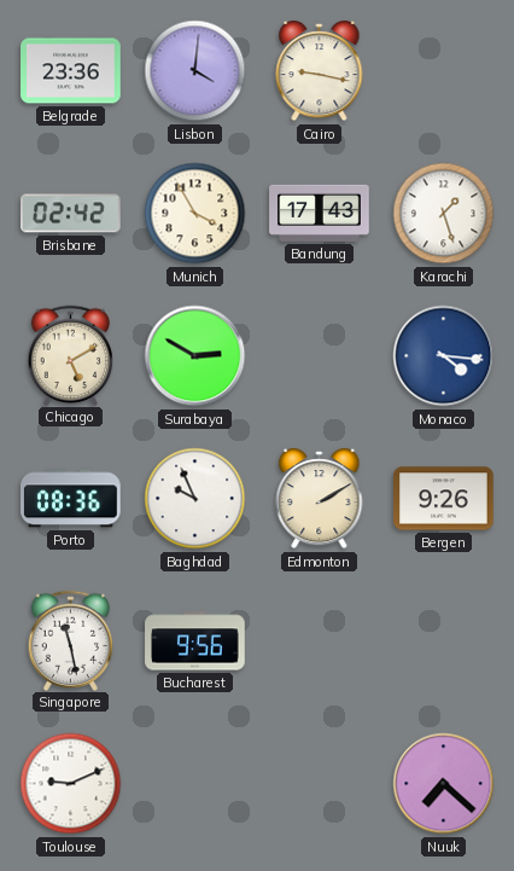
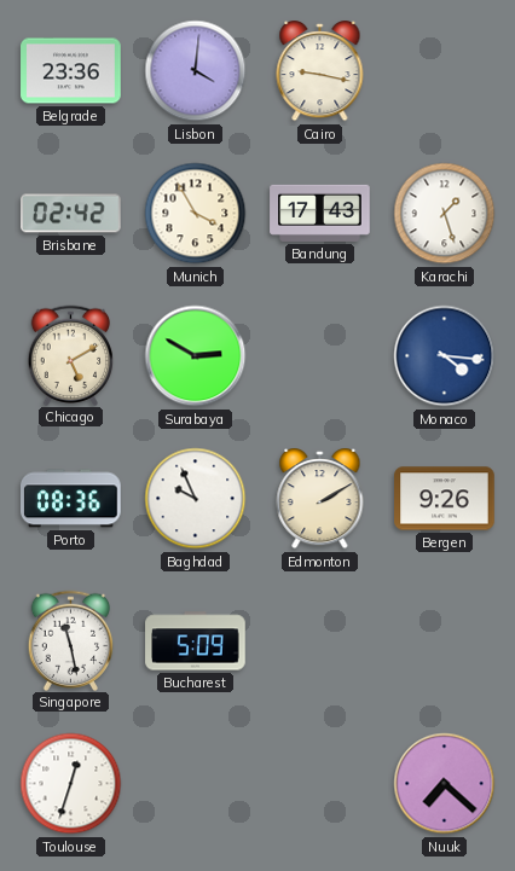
Bucharest: 9:56 -> 5:09
Toulouse: 9:11 -> 12:33
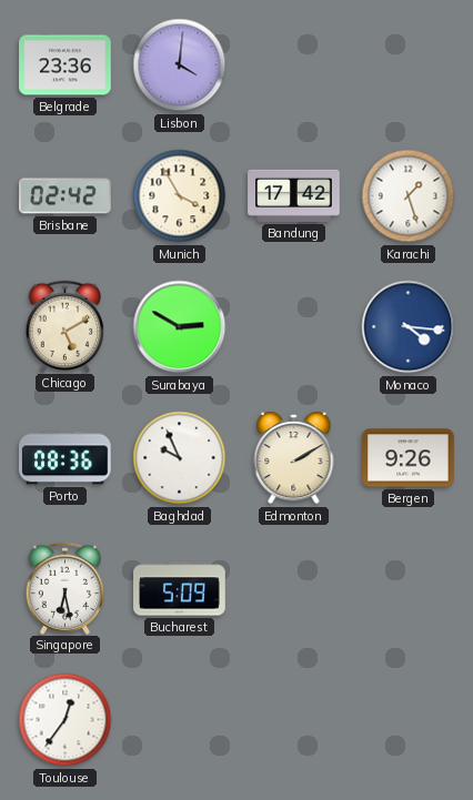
Cairo: 9:17 -> none
Bandung: 17:43 -> 17:42
Singapore: 11:28 -> 6:28
Toulouse: 12:33 -> 12:36
Nuuk: 7:22 -> none
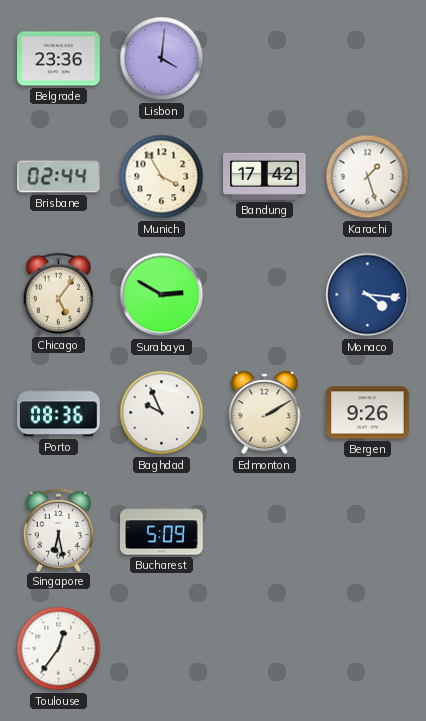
Brisbane: 02:42 -> 02:44
Chicago: 5:10 -> 5:06
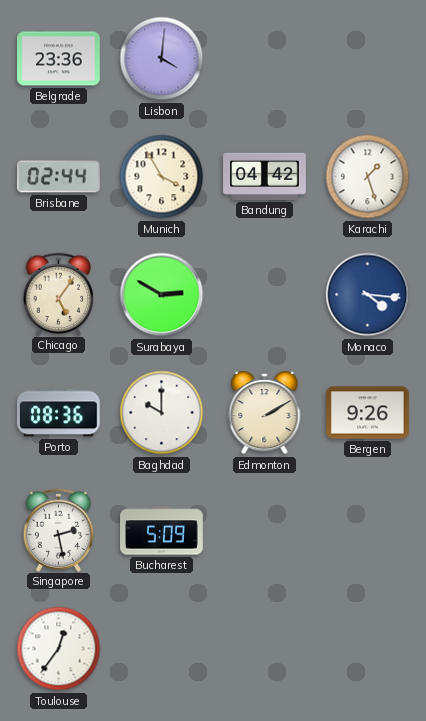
Bandung: 17:42 -> 04:42
Baghdad: 9:56 -> 10:00
Singapore: 6:28 -> 2:28
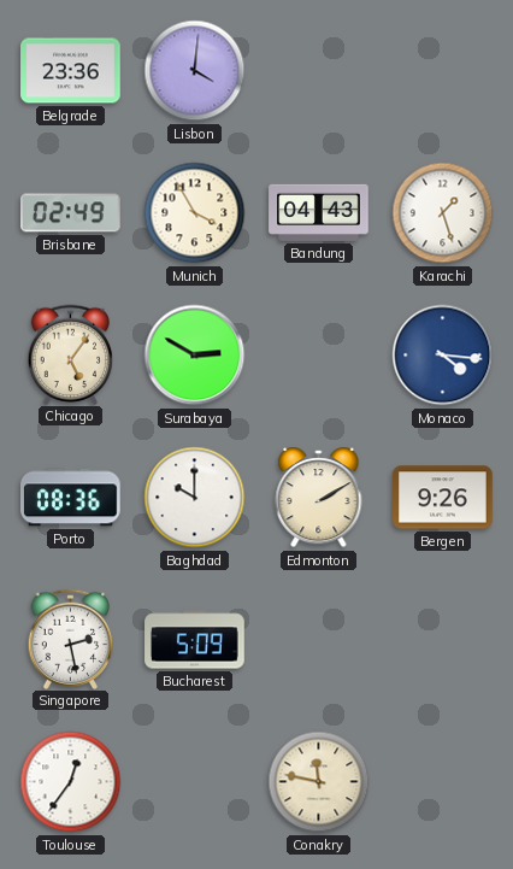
Brisbane: 02:44 -> 02:49
Bandung: 04:42 -> 04:43
Conakry: none -> 11:47
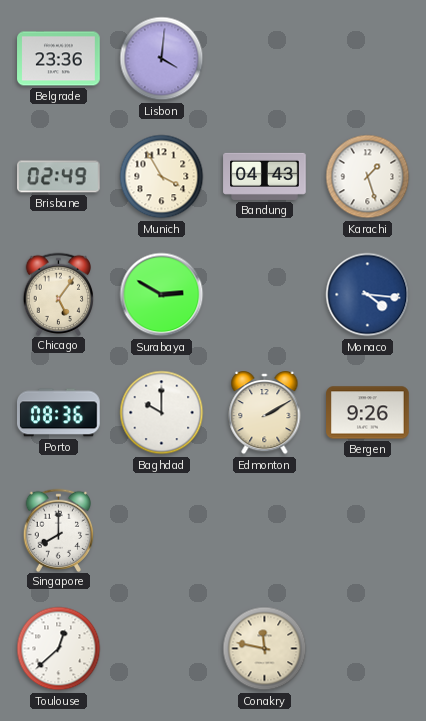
Singapore: 2:28 -> 8:00
Bucharest: 5:09 -> none
Toulouse: 12:36 -> 12:38
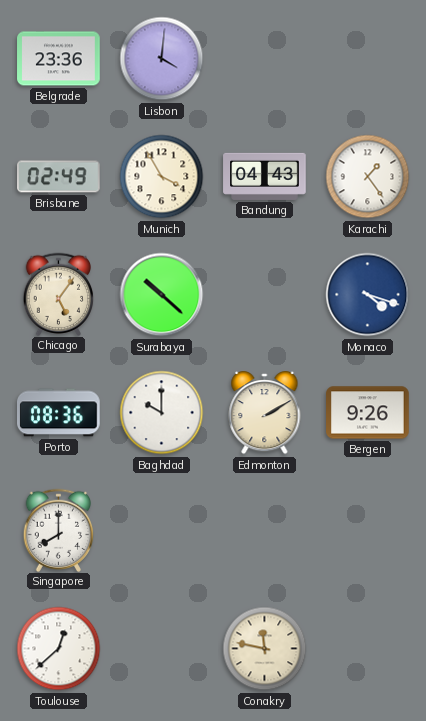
Karachi: 1:27 -> 1:24
Surabaya: 2:50 -> 10:22
Monaco: 4:16 -> 4:18
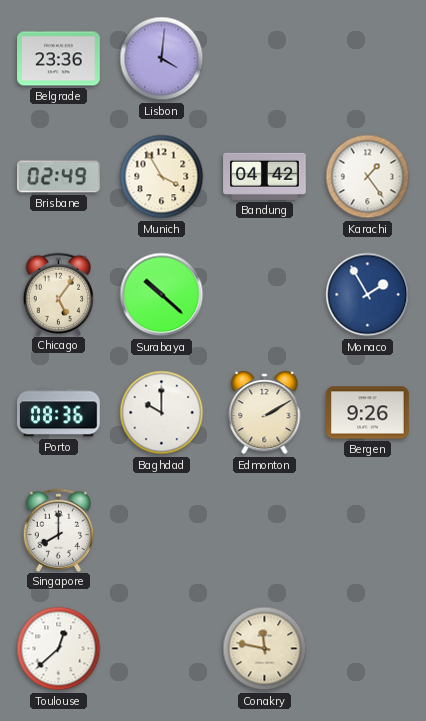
Bandung: 04:43 -> 04:42
Monaco: 4:18 -> 1:55
